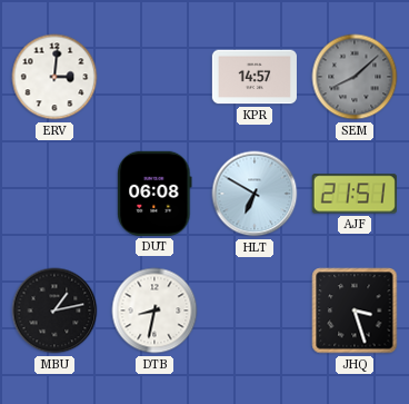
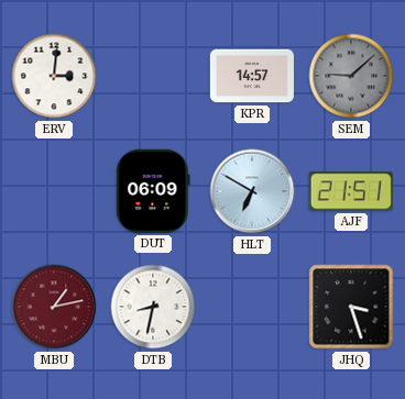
SEM: 8:08 -> 9:08
DUT: 06:08 -> 06:09
MBU dial: black -> burgundy
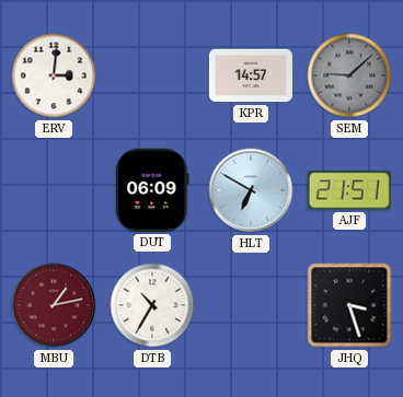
DTB: 8:32 -> 10:35
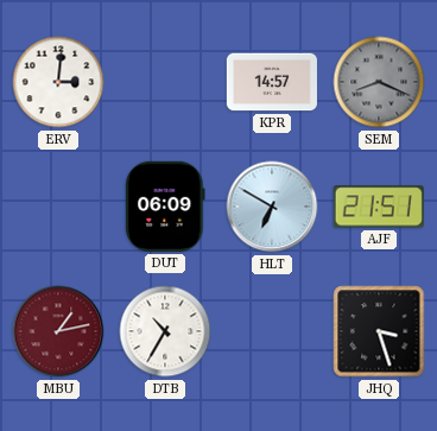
SEM: 9:08 -> 8:19
